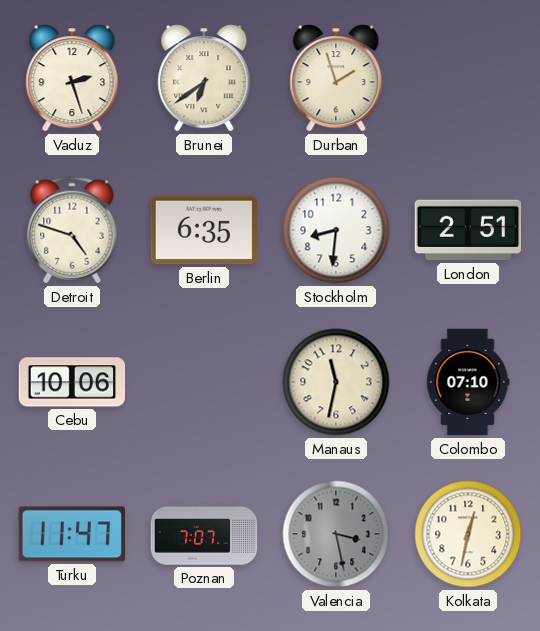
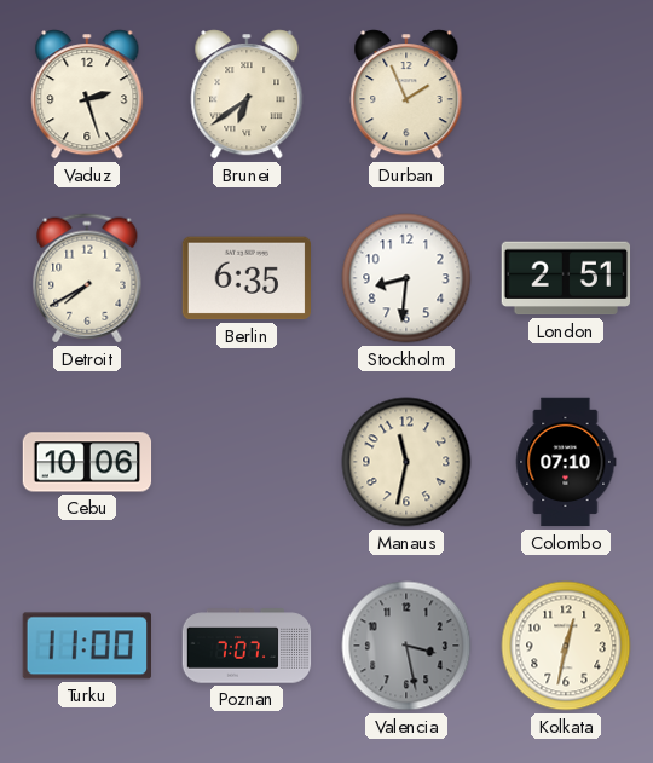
Durban: 1:57 -> 1:56
Detroit: 4:48 -> 7:40
Turku: 11:47 -> 11:00
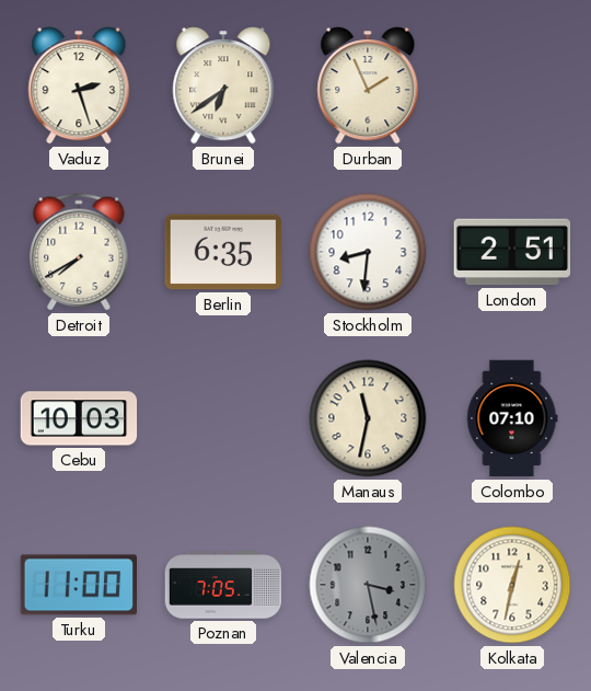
Cebu: 10:06 -> 10:03
Poznan: 7:07 -> 7:05
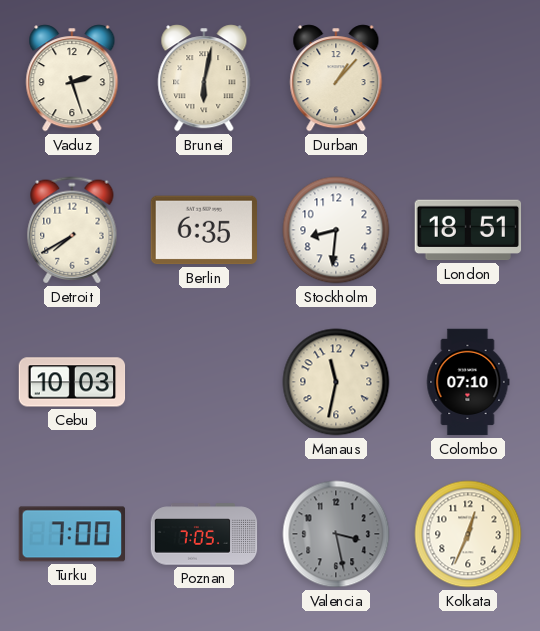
Brunei: 6:39 -> 6:02
Durban: 1:56 -> 1:07
London: 2:51 -> 18:51
Turku: 11:00 -> 7:00
Kolkata: 12:32 -> 12:34
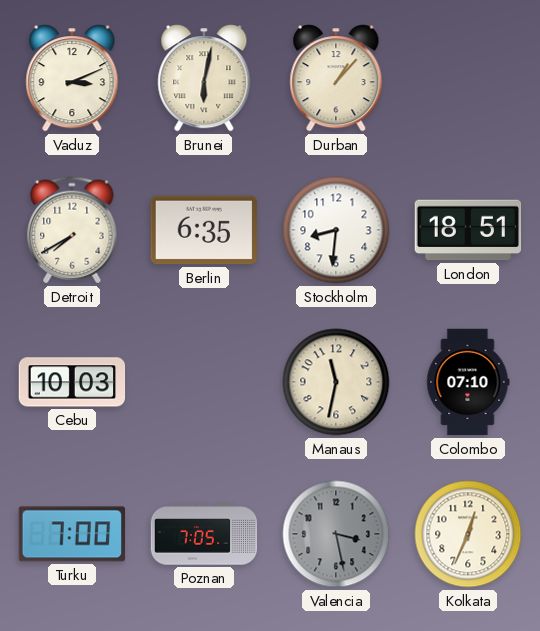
Vaduz: 2:27 -> 3:11
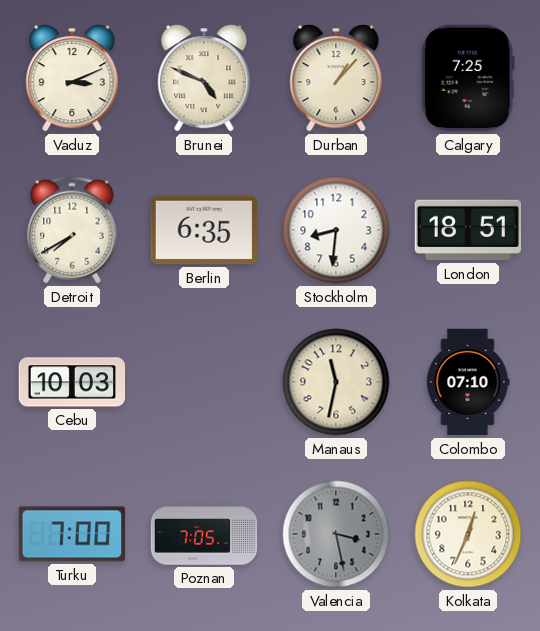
Brunei: 6:02 -> 4:49
Calgary: none -> 7:25
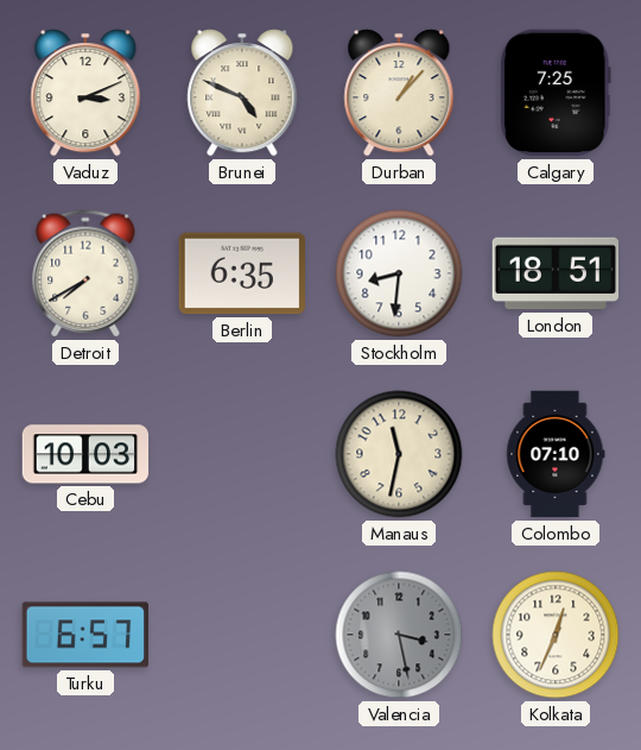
Turku: 7:00 -> 6:57
Poznan: 7:05 -> none
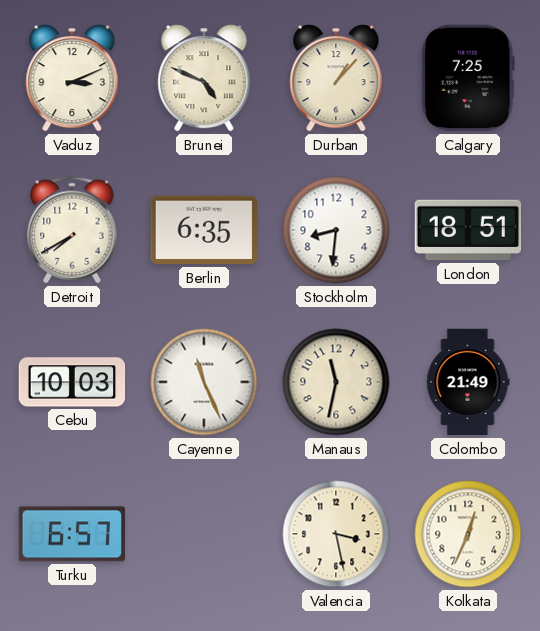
Cayenne: none -> 11:26
Colombo: 07:10 -> 21:49
Valencia dial: grey -> cream
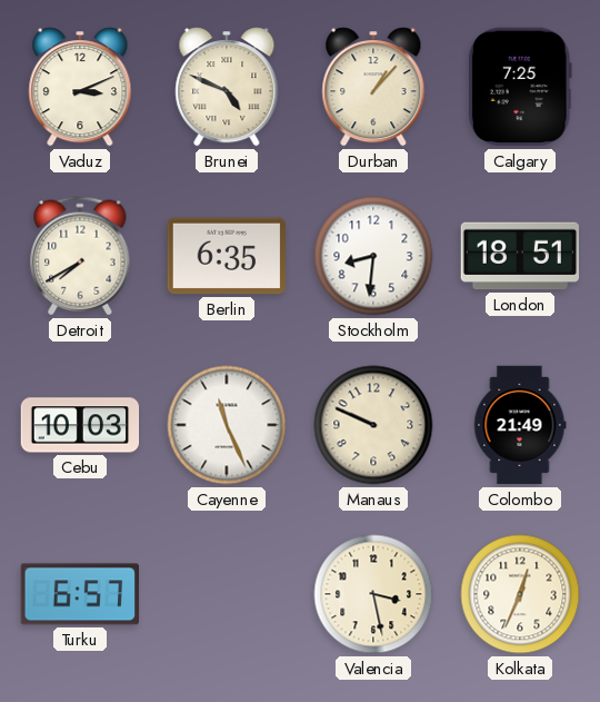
Manaus: 11:32 -> 9:49
